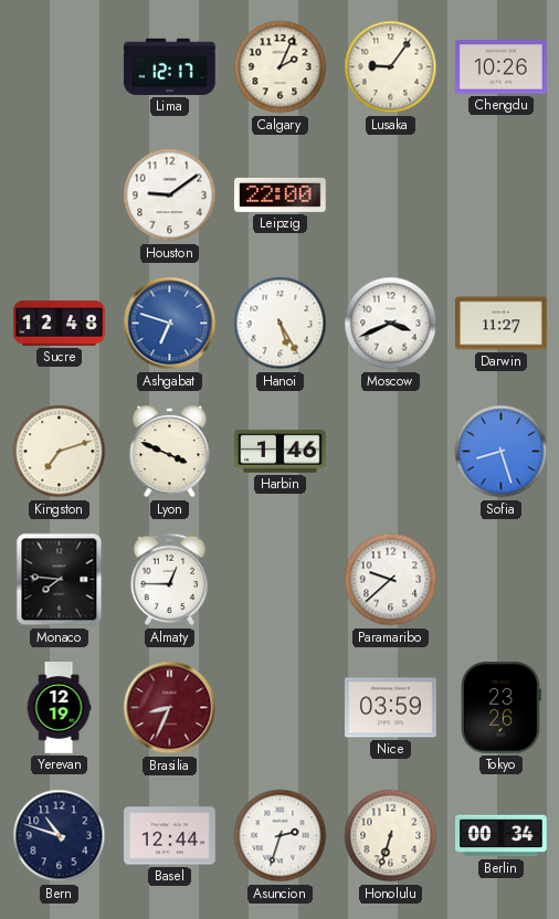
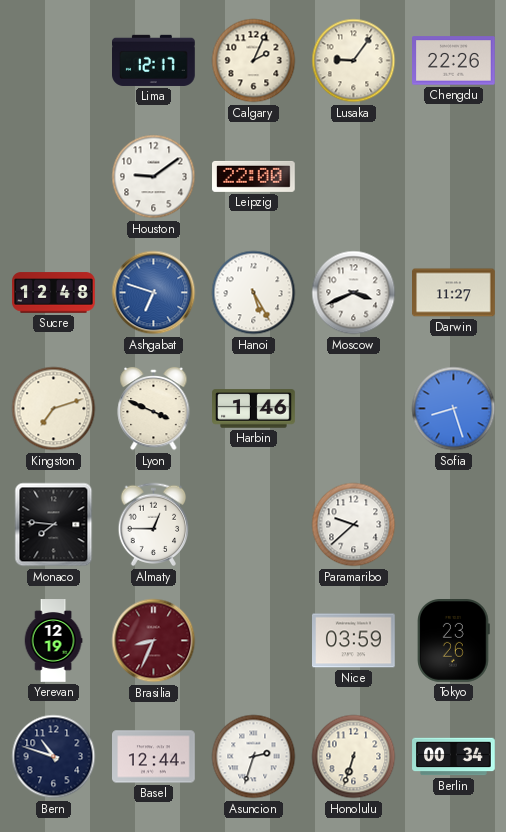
Chengdu: 10:26 -> 22:26
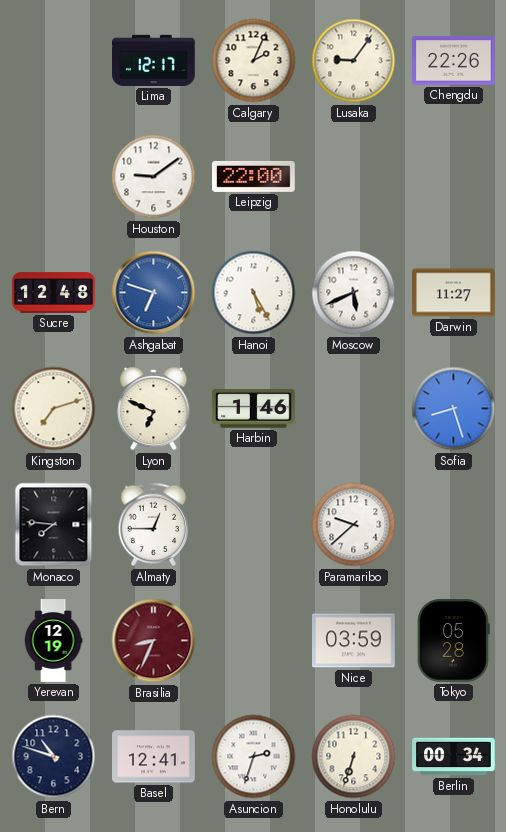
Moscow: 3:41 -> 5:41
Lyon: 3:49 -> 6:49
Tokyo: 23:26 -> 05:28
Basel: 12:44 -> 12:41
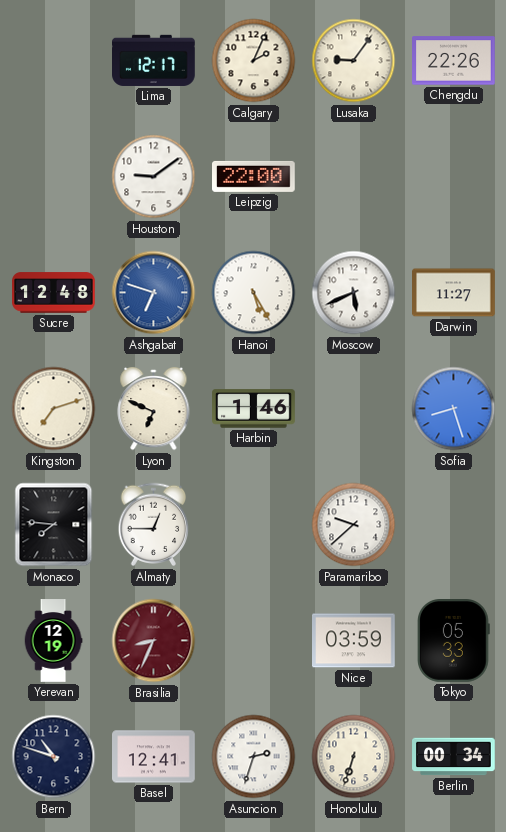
Tokyo: 05:28 -> 05:33
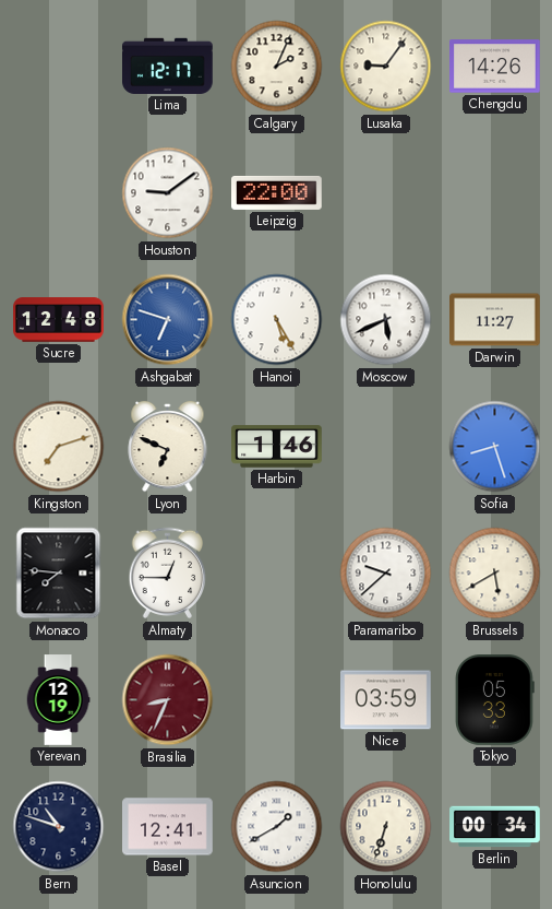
Chengdu: 22:26 -> 14:26
Brussels: none -> 5:40
Asuncion: 2:33 -> 1:40
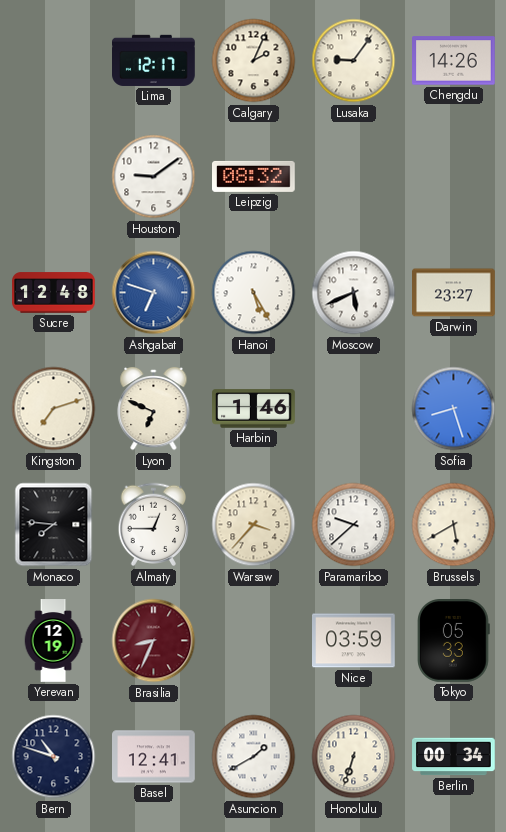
Leipzig: 22:00 -> 08:32
Darwin: 11:27 -> 23:27
Warsaw: none -> 3:37
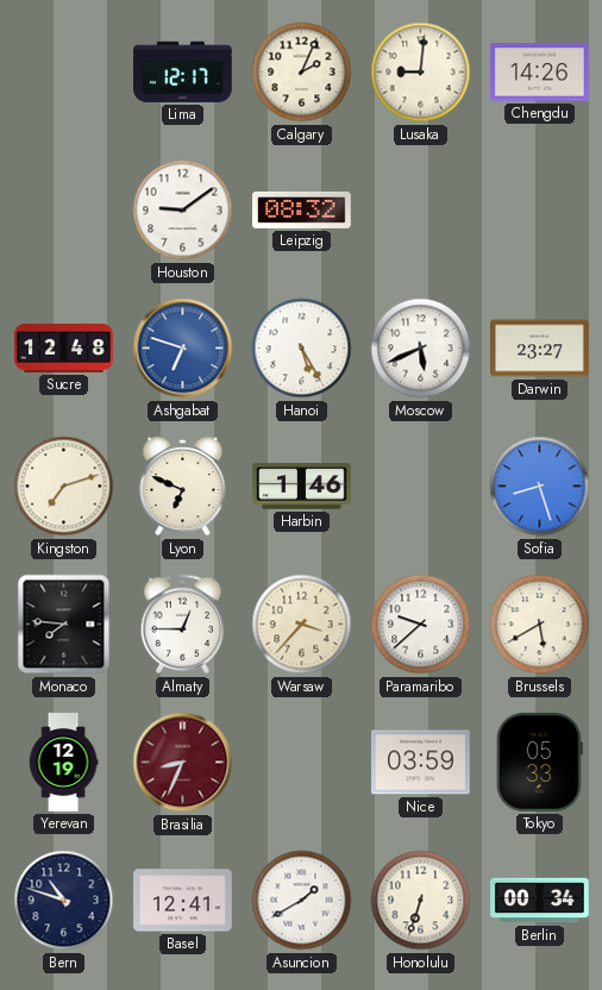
Lusaka: 9:06 -> 9:01
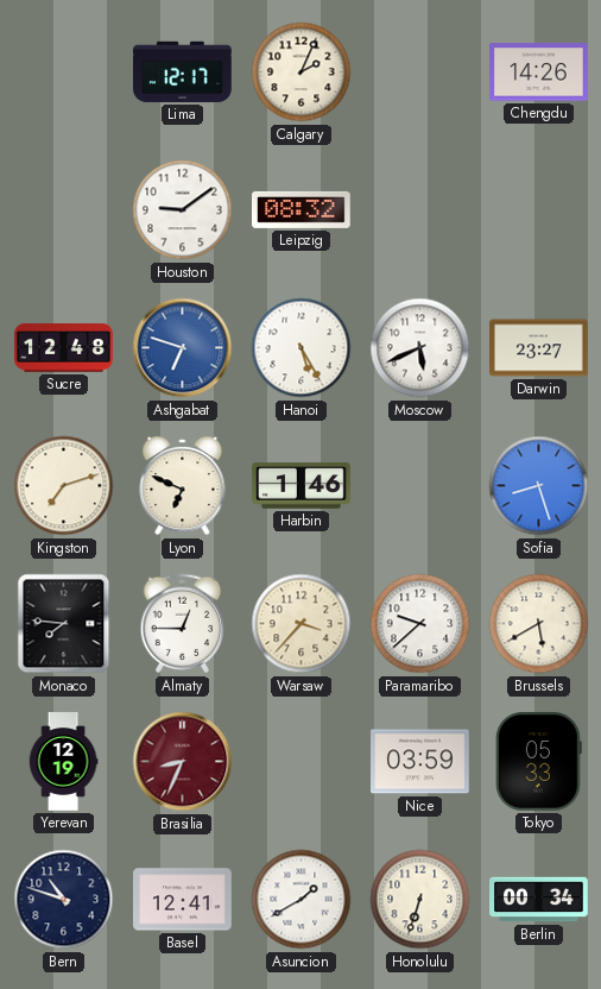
Lusaka: 9:01 -> none
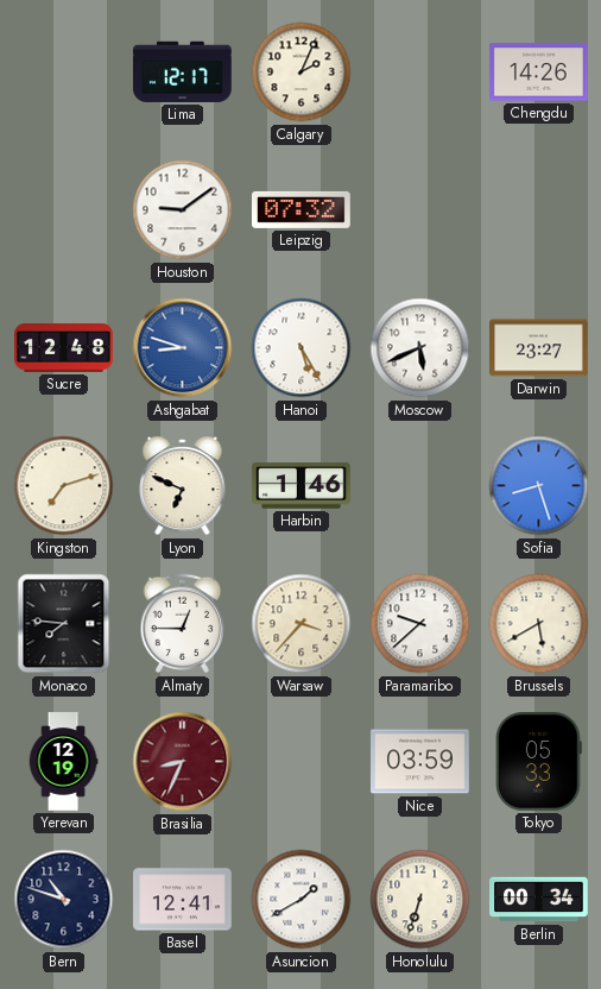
Leipzig: 08:32 -> 07:32
Ashgabat: 6:48 -> 8:48
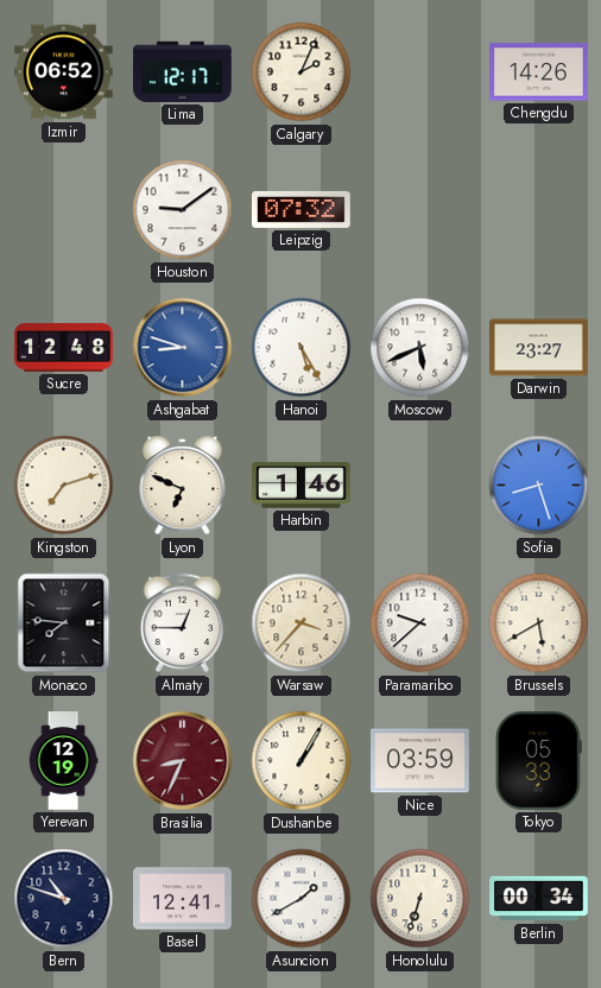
Izmir: none -> 06:52
Dushanbe: none -> 1:05
